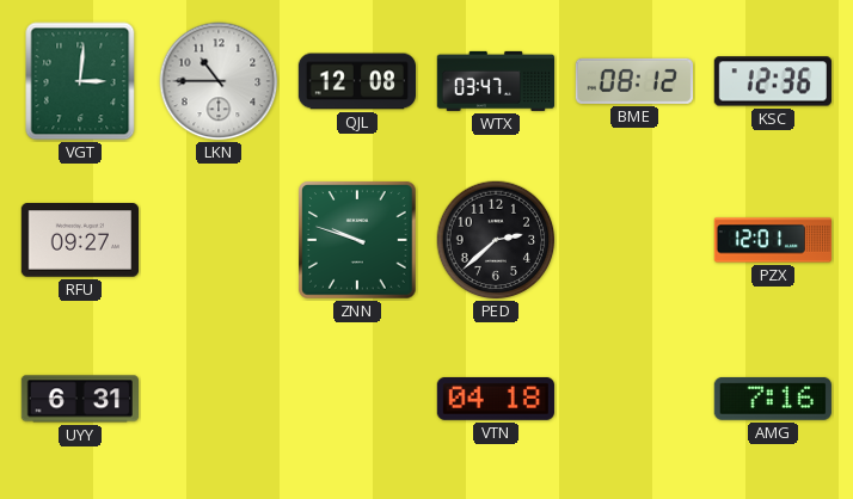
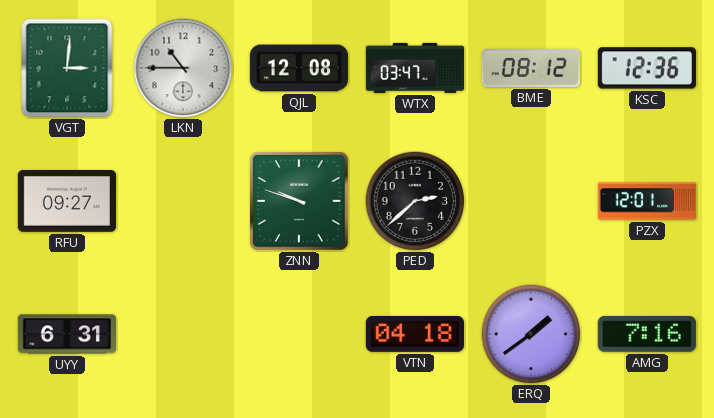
ERQ: none -> 1:39
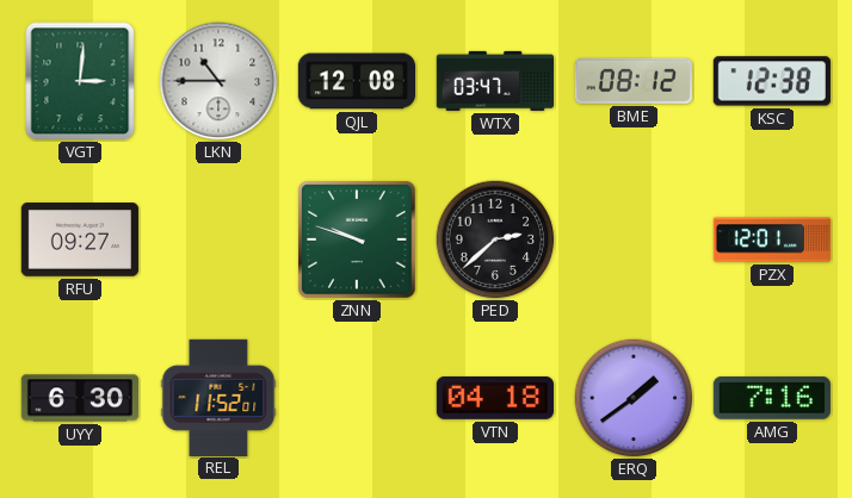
KSC: 12:36 -> 12:38
UYY: 6:31 -> 6:30
REL: none -> 11:52
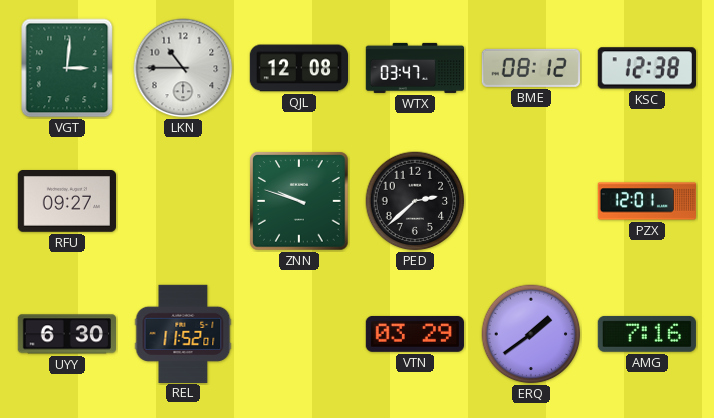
VTN: 04:18 -> 03:29
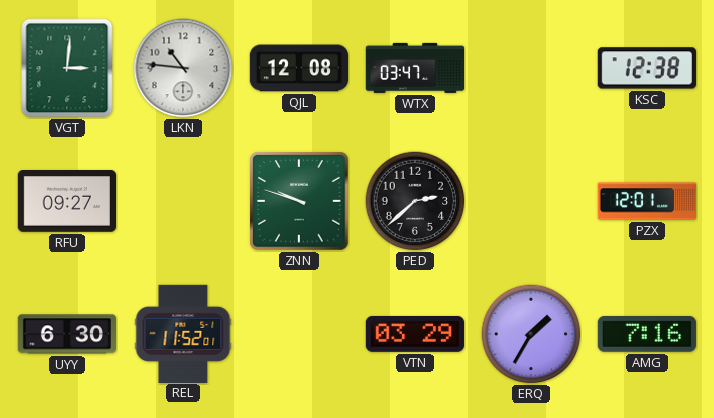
LKN: 10:45 -> 10:46
BME: 08:12 -> none
ERQ: 1:39 -> 1:35
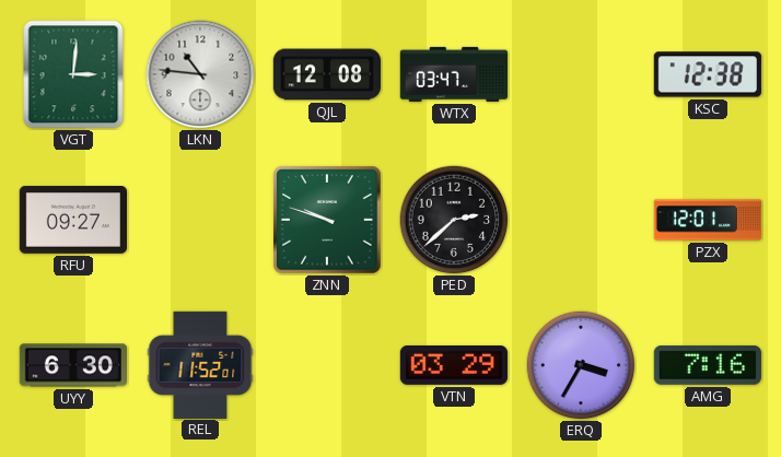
ERQ: 1:35 -> 3:35
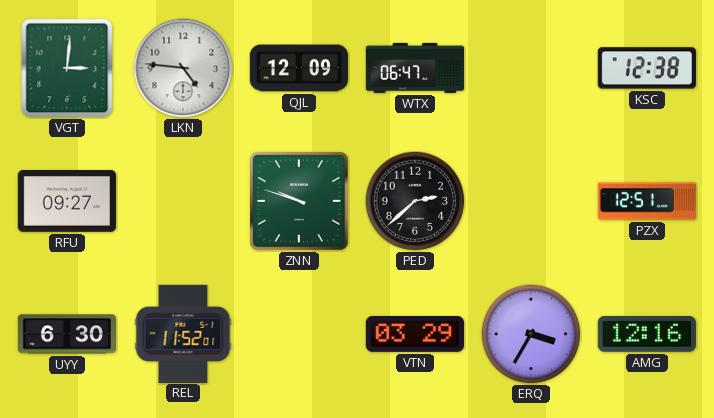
LKN: 10:46 -> 4:46
QJL: 12:08 -> 12:09
WTX: 03:47 -> 06:47
PZX: 12:01 -> 12:51
AMG: 7:16 -> 12:16
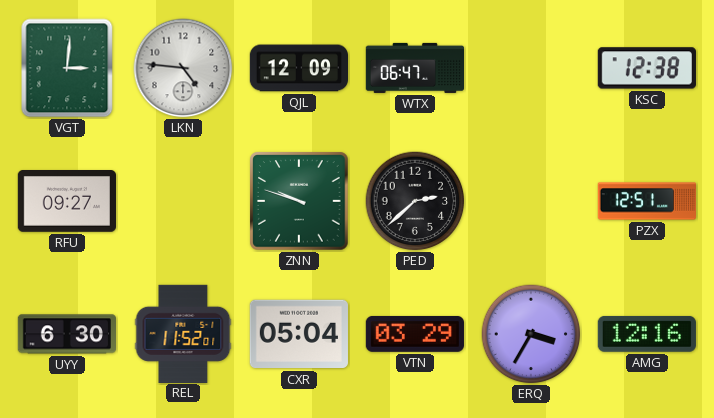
CXR: none -> 05:04
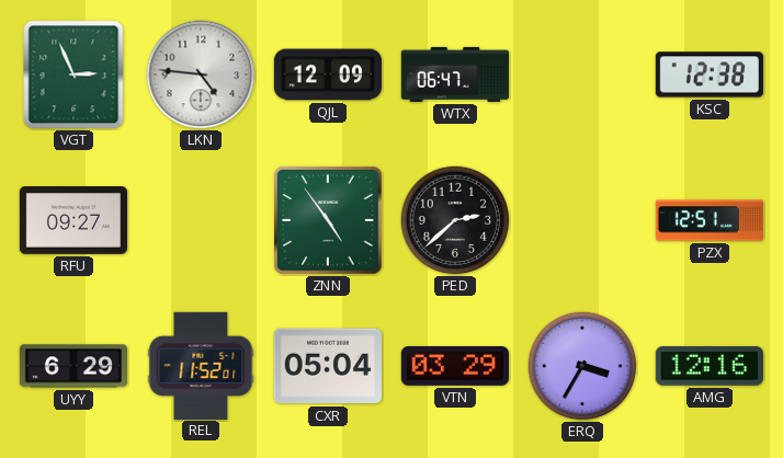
VGT: 3:01 -> 2:56
ZNN: 9:48 -> 4:54
UYY: 6:30 -> 6:29
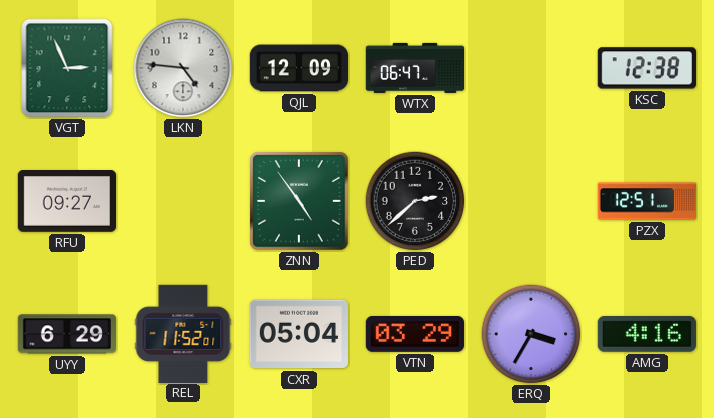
AMG: 12:16 -> 4:16
